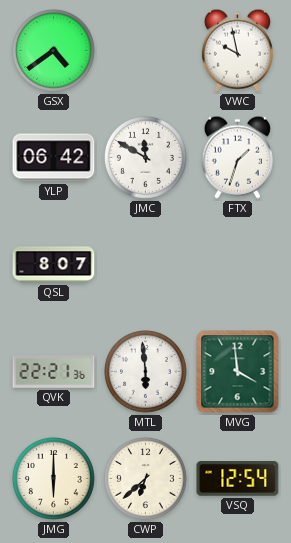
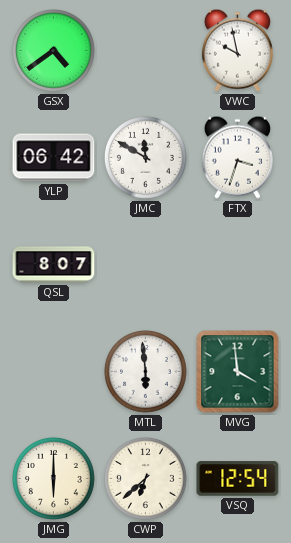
FTX: 1:33 -> 3:33
QVK: 22:21 -> none
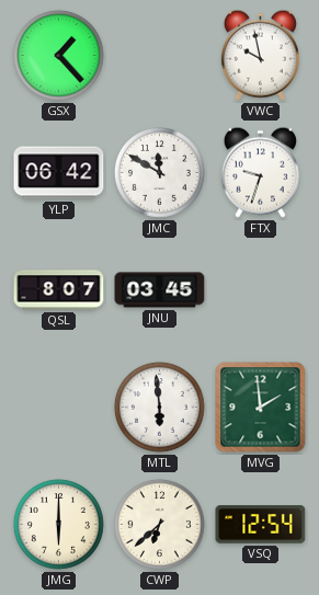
GSX: 4:39 -> 1:23
FTX: 3:33 -> 9:33
JNU: none -> 03:45
MVG: 3:59 -> 1:59
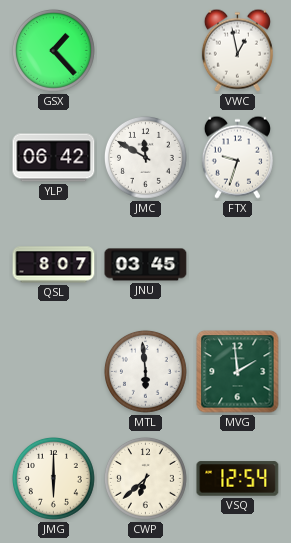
VWC: 9:58 -> 12:58
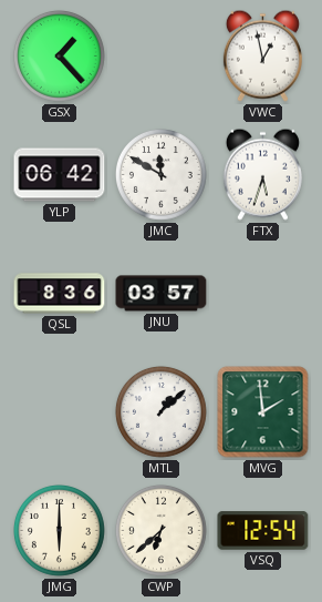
FTX: 9:33 -> 5:33
QSL: 8:07 -> 8:36
JNU: 03:45 -> 03:57
MTL: 5:59 -> 1:08
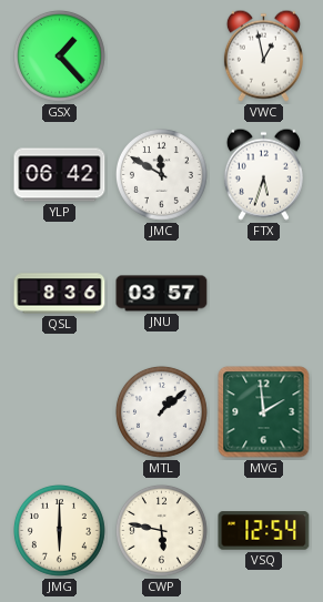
CWP: 6:38 -> 5:47
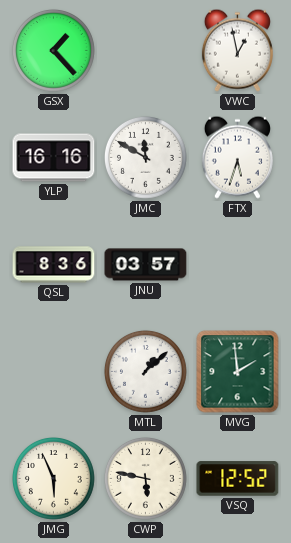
YLP: 06:42 -> 16:16
JMG: 6:00 -> 5:56
VSQ: 12:54 -> 12:52
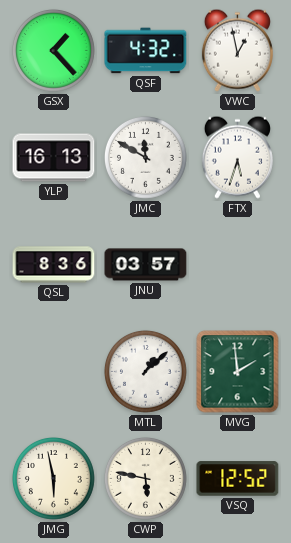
QSF: none -> 4:32
YLP: 16:16 -> 16:13
JMG: 5:56 -> 5:58
